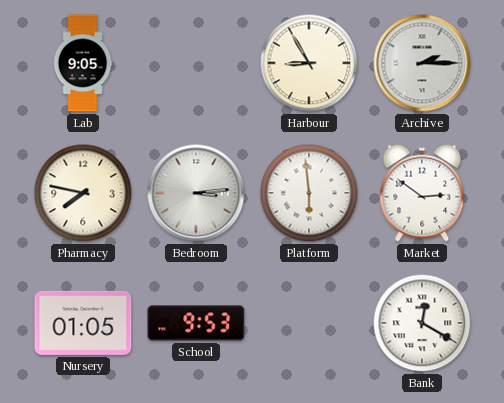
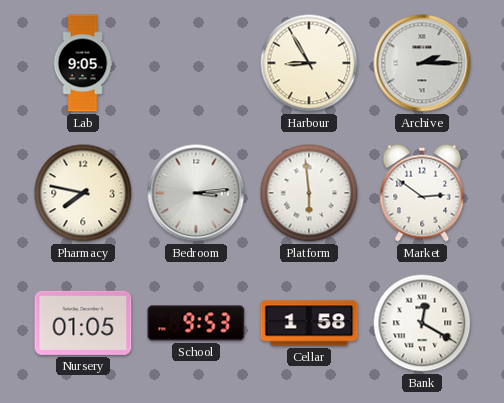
Cellar: none -> 1:58
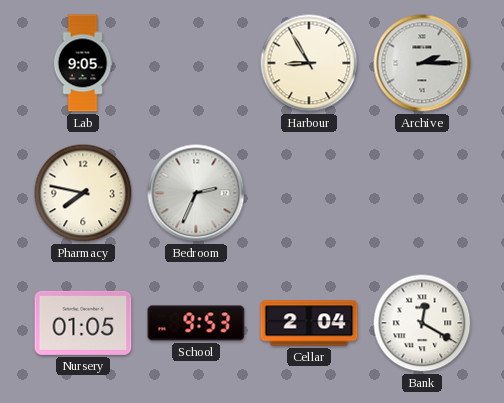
Bedroom: 3:14 -> 2:34
Platform: 5:59 -> none
Market: 2:51 -> none
Cellar: 1:58 -> 2:04
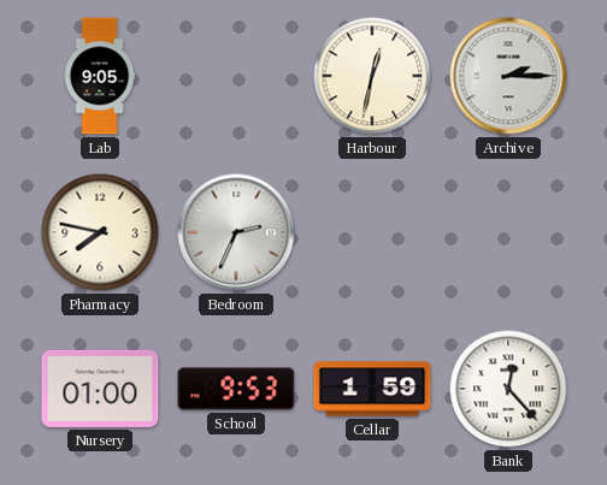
Harbour: 8:55 -> 12:32
Nursery: 01:05 -> 01:00
Cellar: 2:04 -> 1:59
Bank: 12:20 -> 12:23
